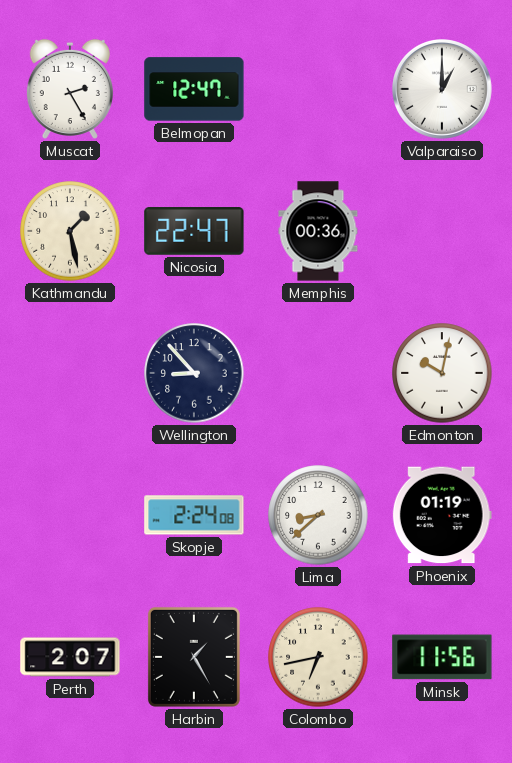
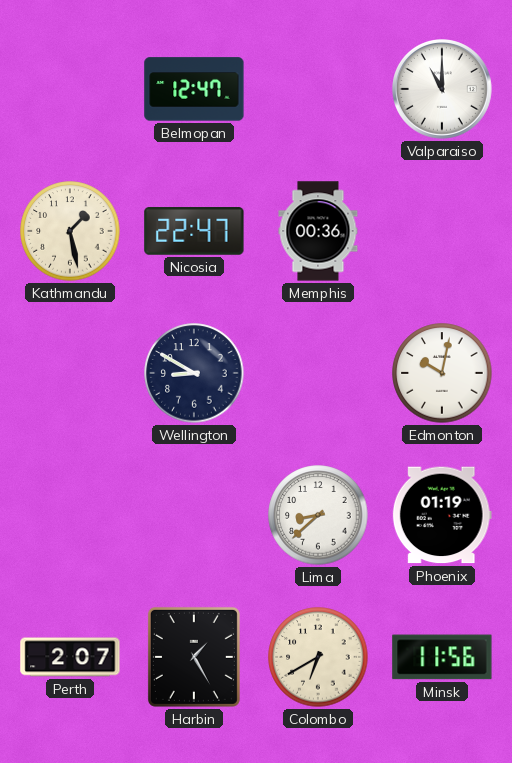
Muscat: 2:25 -> none
Valparaiso: 1:00 -> 11:00
Wellington: 8:53 -> 8:50
Skopje: 2:24 -> none
Colombo: 6:43 -> 6:40
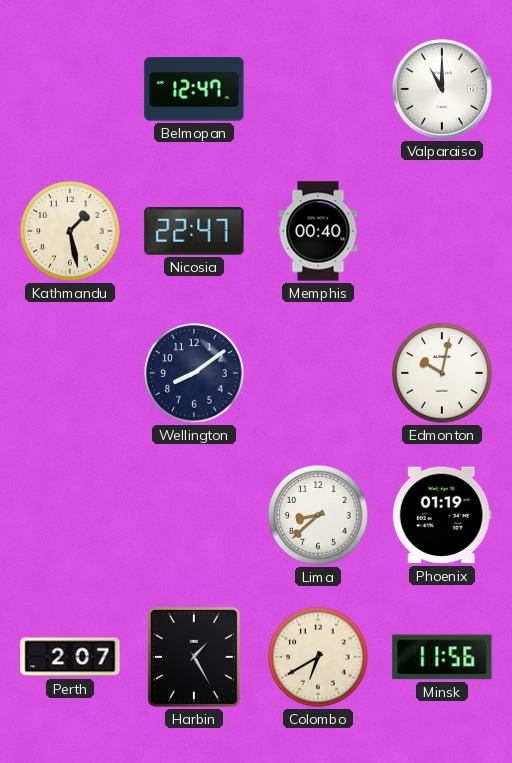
Memphis: 00:36 -> 00:40
Wellington: 8:50 -> 8:09
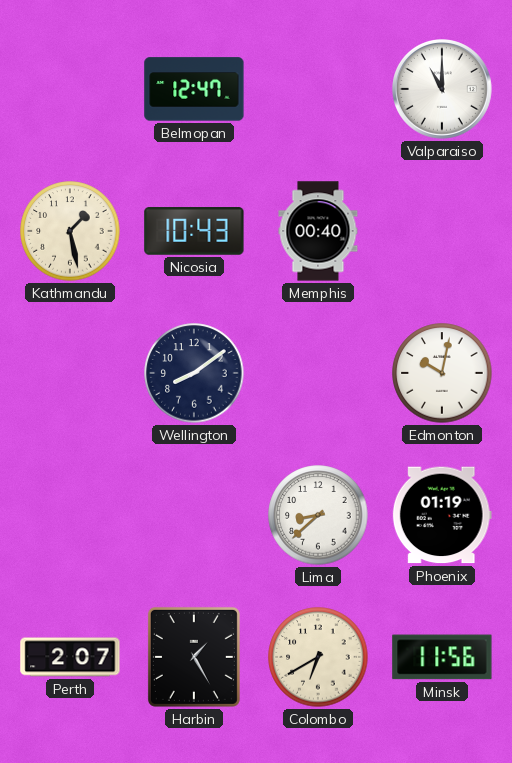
Nicosia: 22:47 -> 10:43
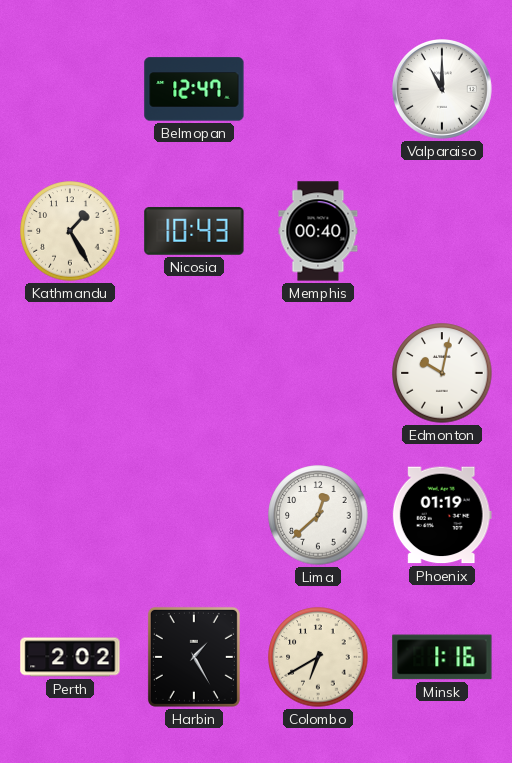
Kathmandu: 1:28 -> 1:25
Wellington: 8:09 -> none
Lima: 8:38 -> 12:38
Perth: 2:07 -> 2:02
Minsk: 11:56 -> 1:16
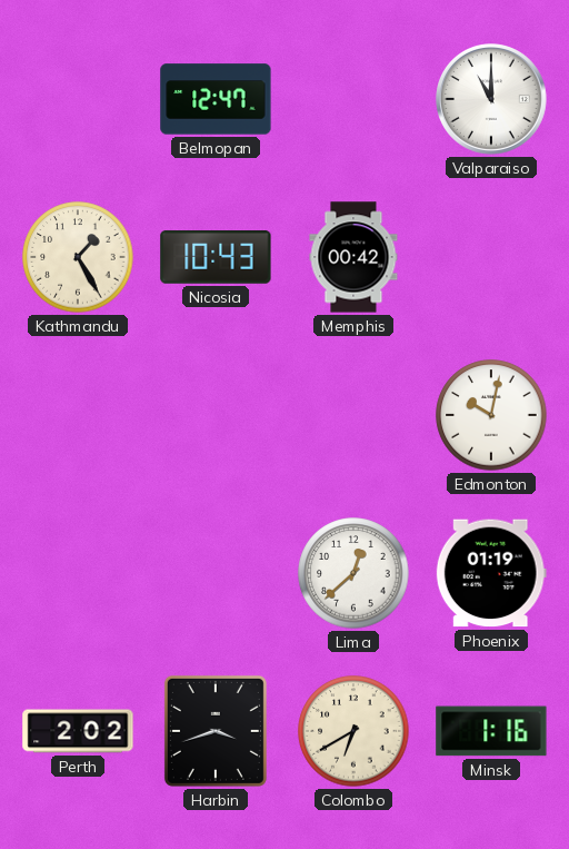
Memphis: 00:40 -> 00:42
Harbin: 1:25 -> 3:42
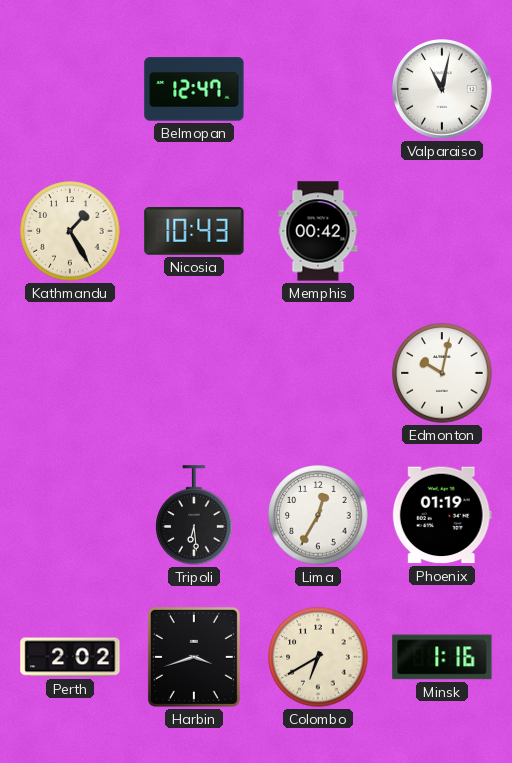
Valparaiso: 11:00 -> 11:02
Tripoli: none -> 6:29
Lima: 12:38 -> 12:35
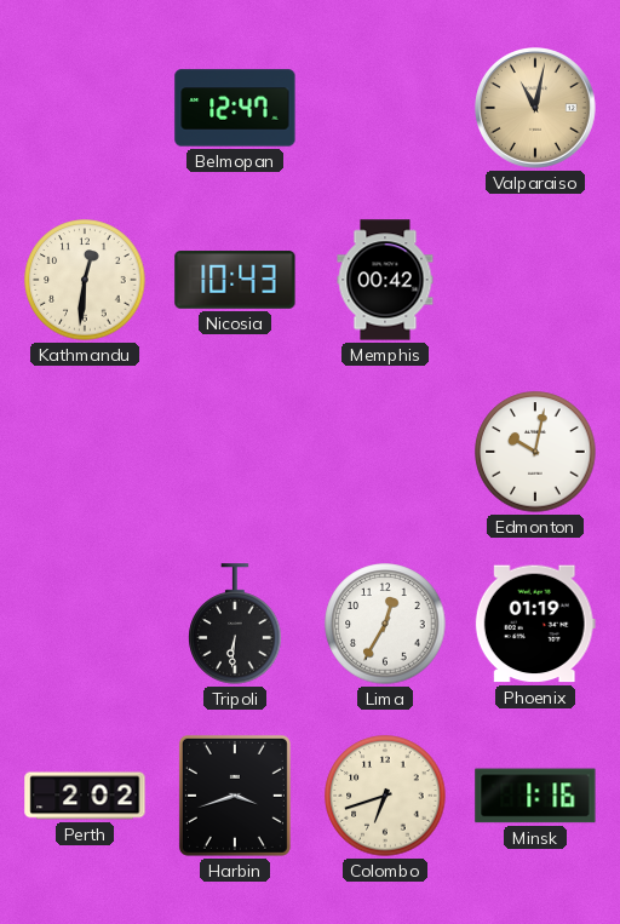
Valparaiso dial: white -> champagne
Kathmandu: 1:25 -> 12:31
Tripoli: 6:29 -> 6:31
Colombo: 6:40 -> 6:42
